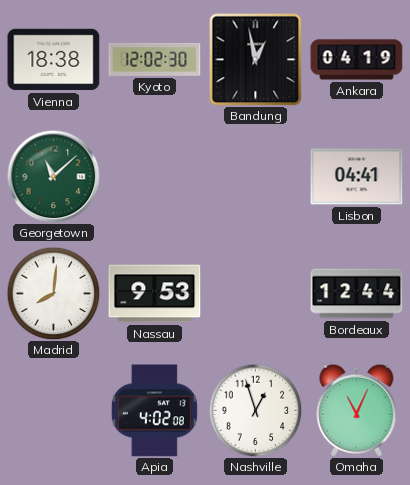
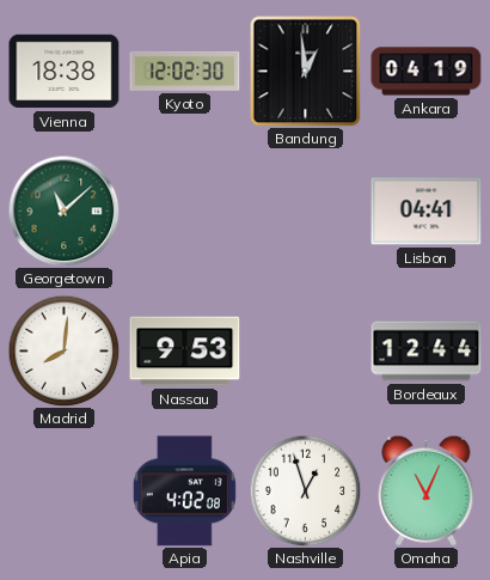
Bandung: 12:58 -> 12:59
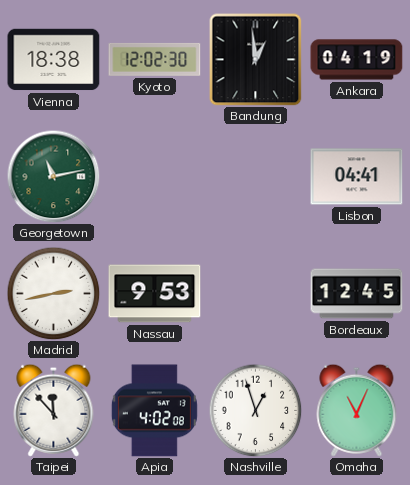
Georgetown: 11:08 -> 11:13
Madrid: 8:01 -> 2:43
Bordeaux: 12:44 -> 12:45
Taipei: none -> 11:53
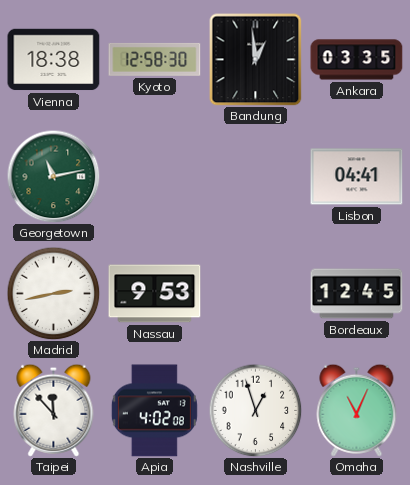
Kyoto: 12:02 -> 12:58
Ankara: 04:19 -> 03:35
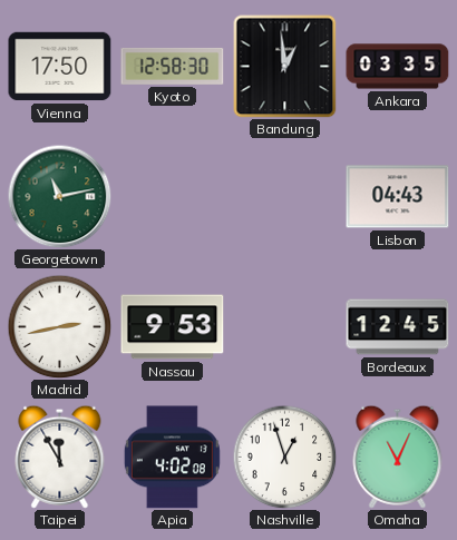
Vienna: 18:38 -> 17:50
Lisbon: 04:41 -> 04:43
Taipei: 11:53 -> 11:55
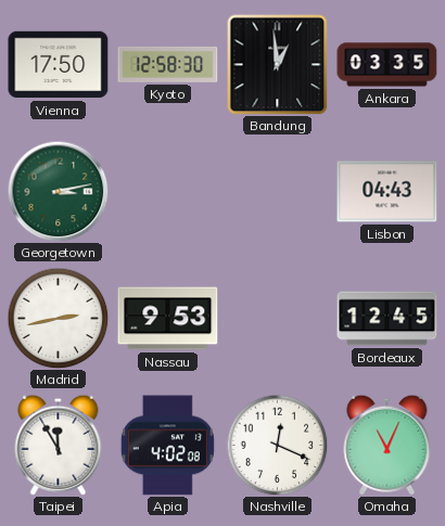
Georgetown: 11:13 -> 3:13
Nashville: 12:57 -> 12:19
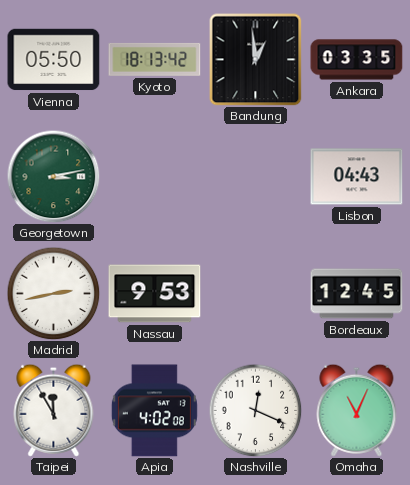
Vienna: 17:50 -> 05:50
Kyoto: 12:58 -> 18:13
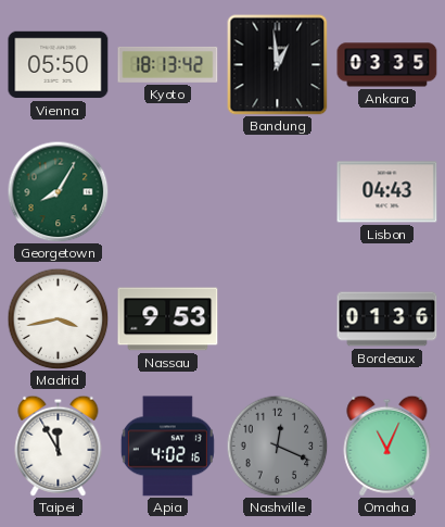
Georgetown: 3:13 -> 8:05
Madrid: 2:43 -> 3:43
Bordeaux: 12:45 -> 01:36
Apia: 4:02:08 -> 4:02:16
Nashville dial: white -> grey
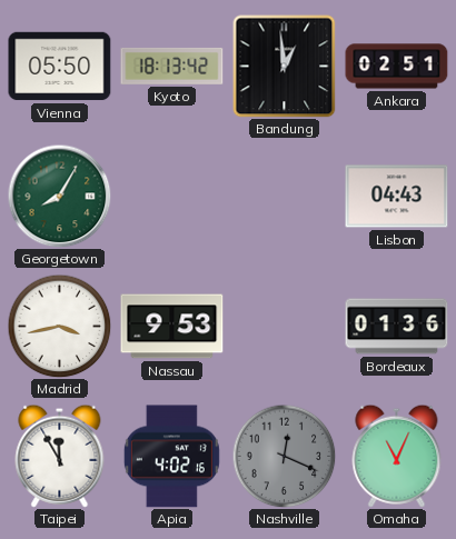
Ankara: 03:35 -> 02:51
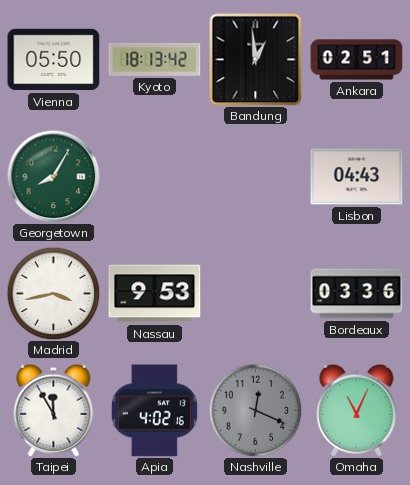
Bordeaux: 01:36 -> 03:36
